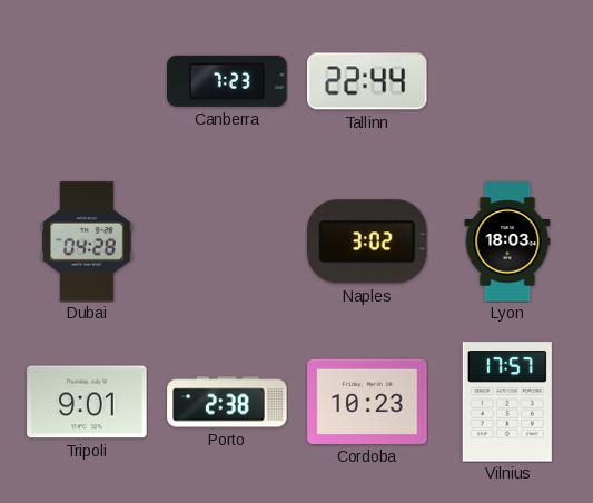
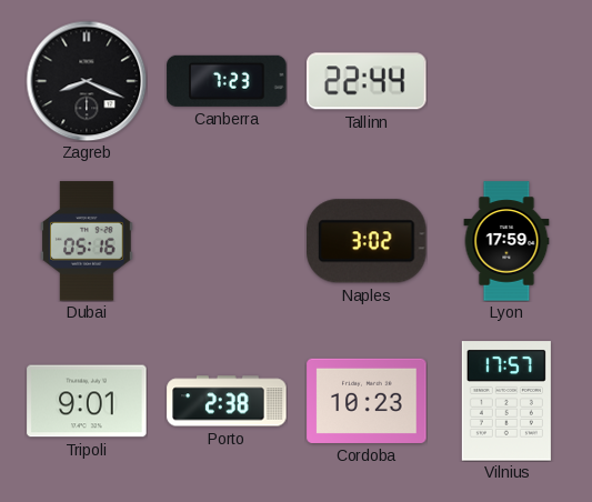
Zagreb: none -> 8:19
Dubai: 04:28 -> 05:16
Lyon: 18:03 -> 17:59
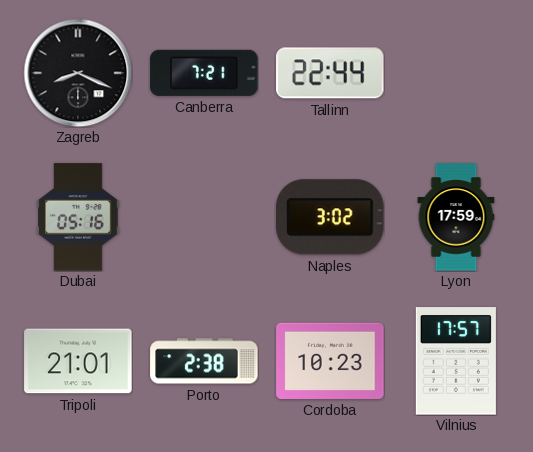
Canberra: 7:23 -> 7:21
Tripoli: 9:01 -> 21:01
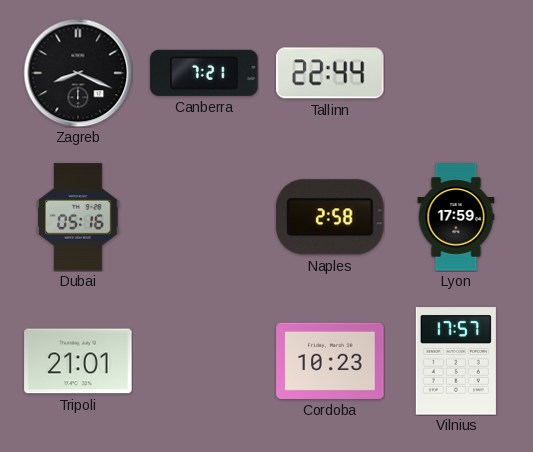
Naples: 3:02 -> 2:58
Porto: 2:38 -> none
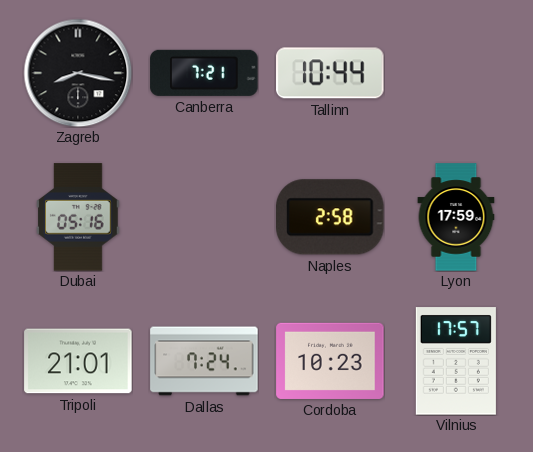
Zagreb: 8:19 -> 8:17
Tallinn: 22:44 -> 10:44
Dallas: none -> 7:24
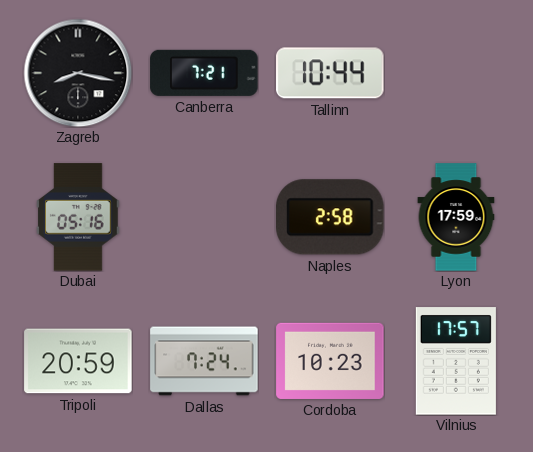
Tripoli: 21:01 -> 20:59
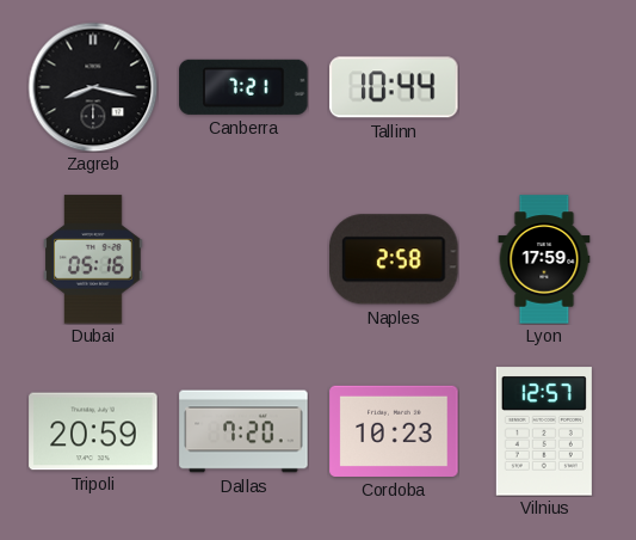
Dallas: 7:24 -> 7:20
Vilnius: 17:57 -> 12:57
